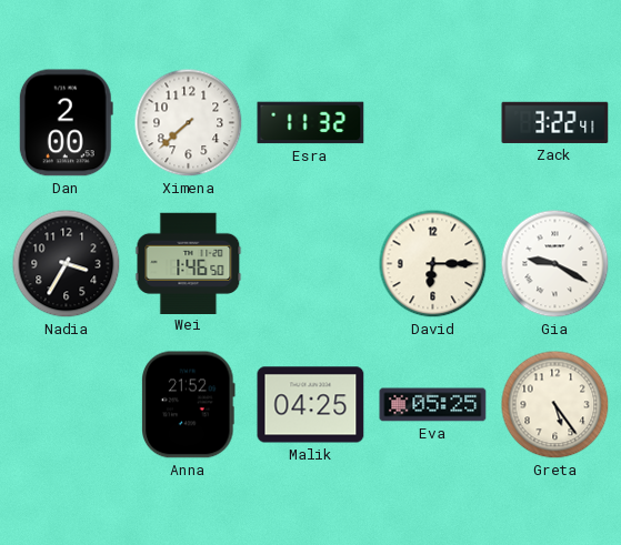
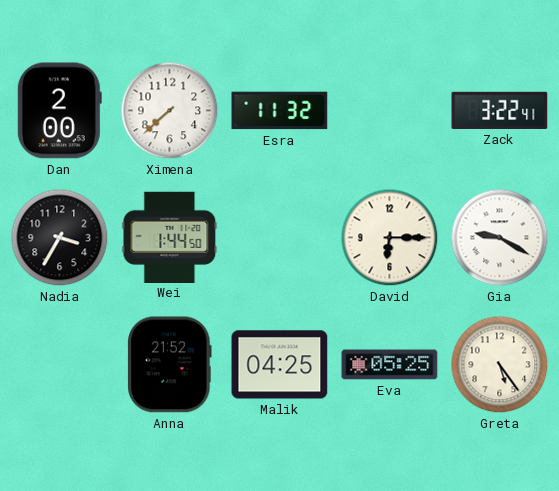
Wei: 1:46 -> 1:44
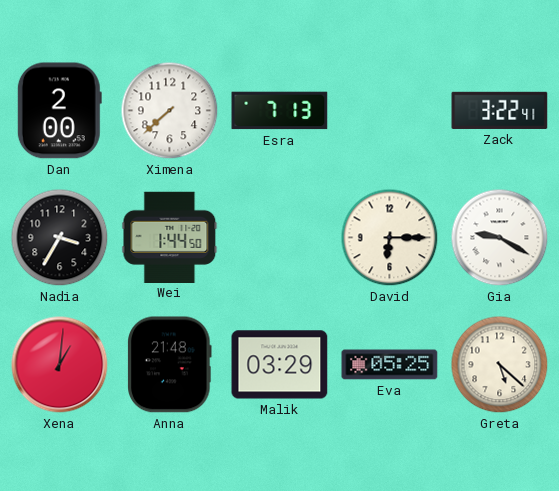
Esra: 11:32 -> 7:13
Xena: none -> 1:01
Anna: 21:52 -> 21:48
Malik: 04:25 -> 03:29
Greta: 5:24 -> 5:22
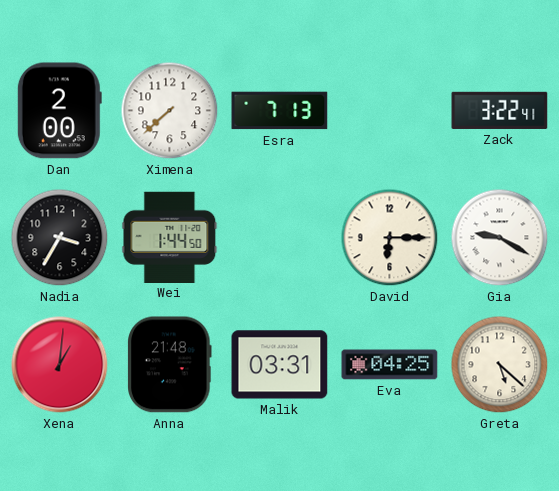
Malik: 03:29 -> 03:31
Eva: 05:25 -> 04:25
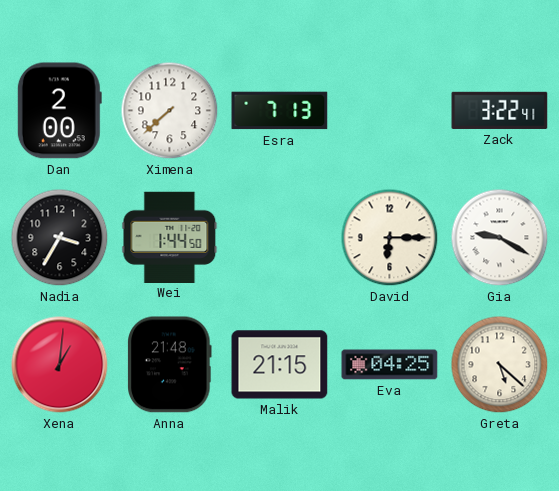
Malik: 03:31 -> 21:15
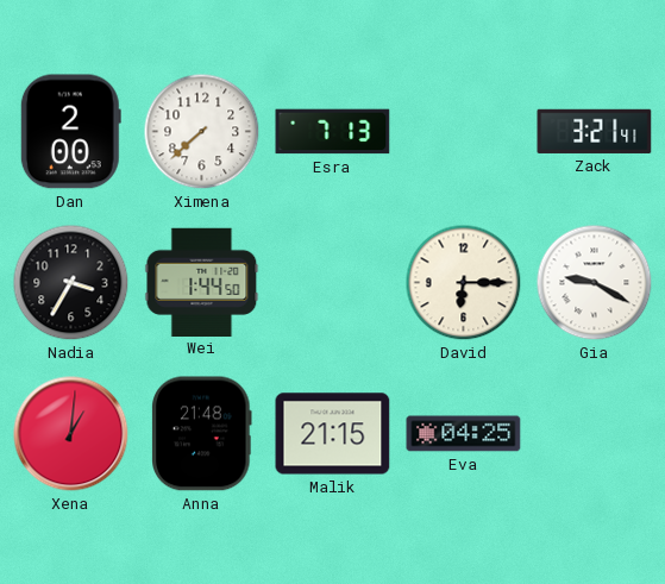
Zack: 3:22 -> 3:21
Greta: 5:22 -> none
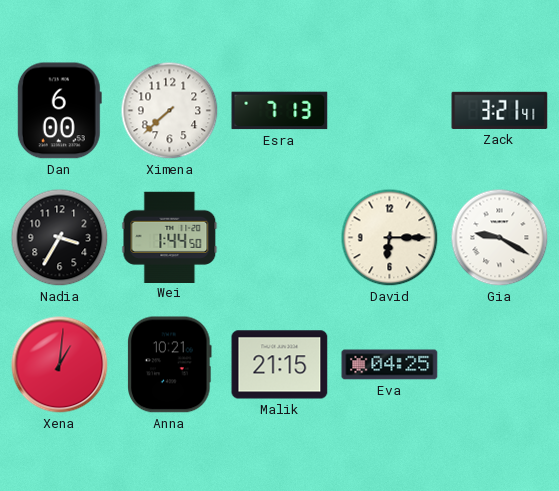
Dan: 2:00 -> 6:00
Anna: 21:48 -> 10:21
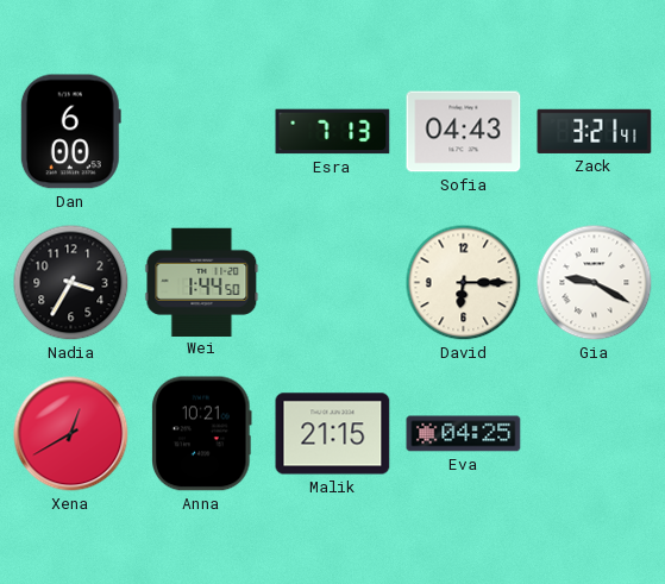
Ximena: 7:38 -> none
Sofia: none -> 04:43
Xena: 1:01 -> 12:40
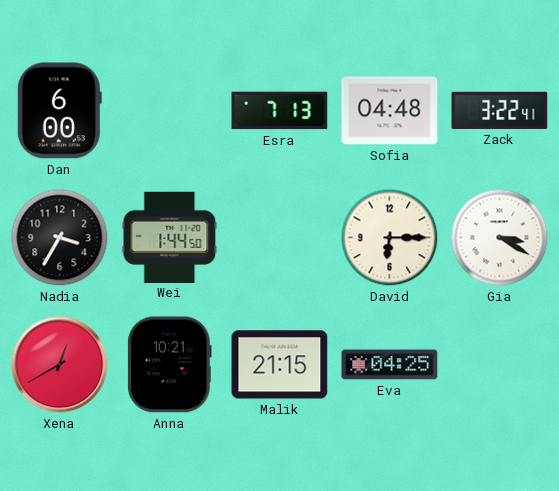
Sofia: 04:43 -> 04:48
Zack: 3:21 -> 3:22
Gia: 9:20 -> 3:20
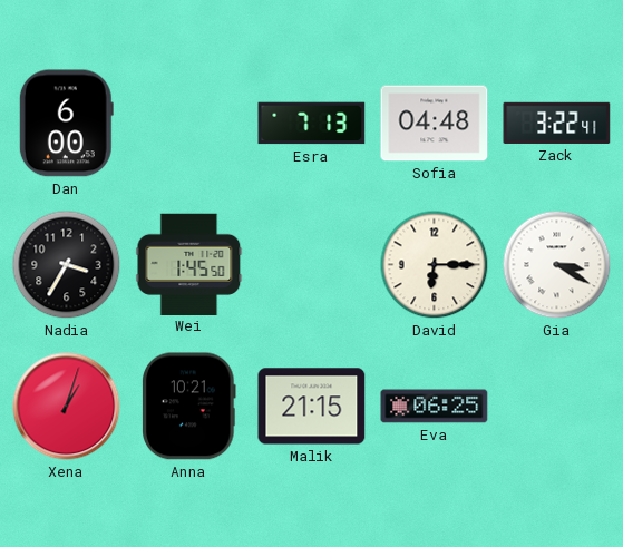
Wei: 1:44 -> 1:45
Xena: 12:40 -> 1:03
Eva: 04:25 -> 06:25
